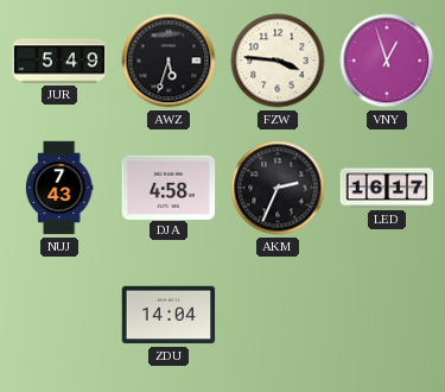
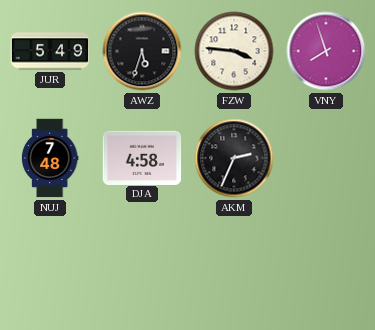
VNY: 12:57 -> 7:57
NUJ: 7:43 -> 7:48
LED: 16:17 -> none
ZDU: 14:04 -> none
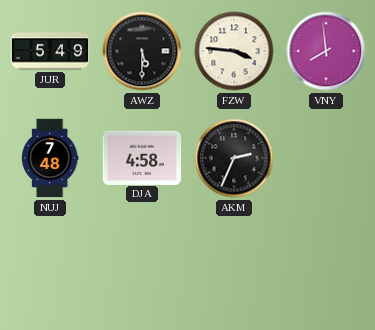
AWZ: 5:33 -> 5:30
VNY: 7:57 -> 7:59
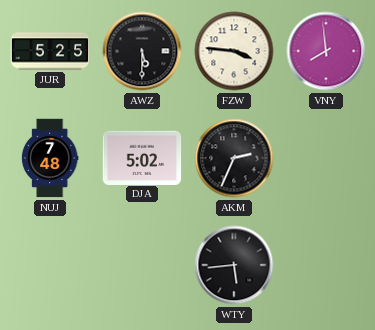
JUR: 5:49 -> 5:25
DJA: 4:58 -> 5:02
WTY: none -> 5:44
